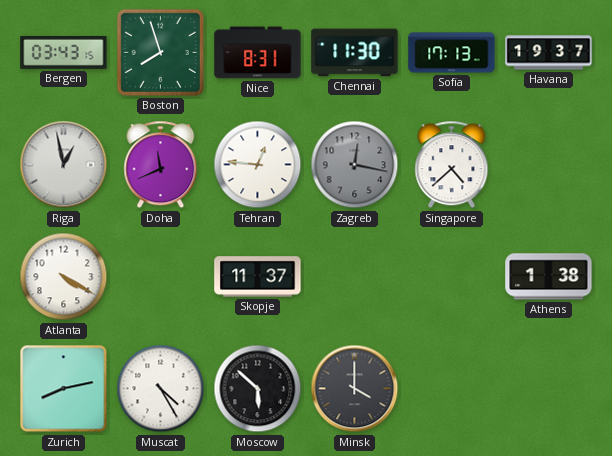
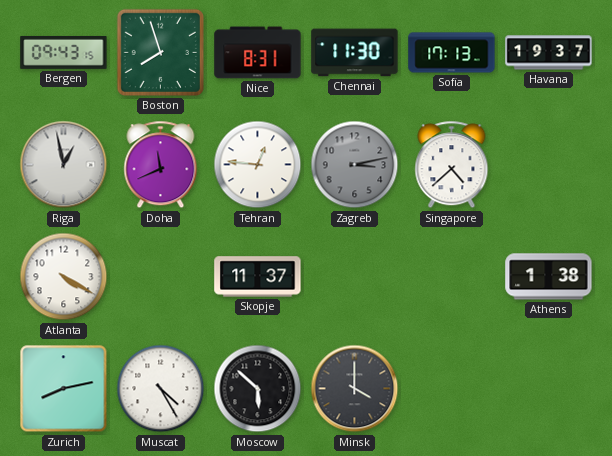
Bergen: 03:43 -> 09:43
Zagreb: 12:17 -> 3:13
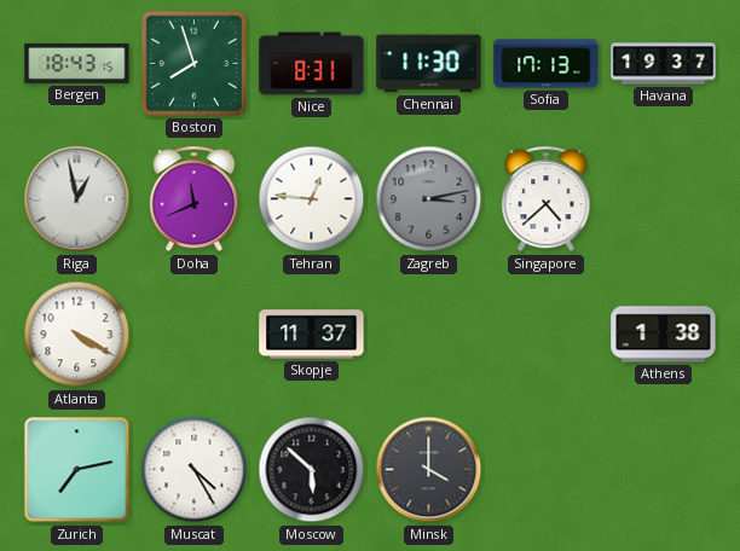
Bergen: 09:43 -> 18:43
Zurich: 8:13 -> 7:13
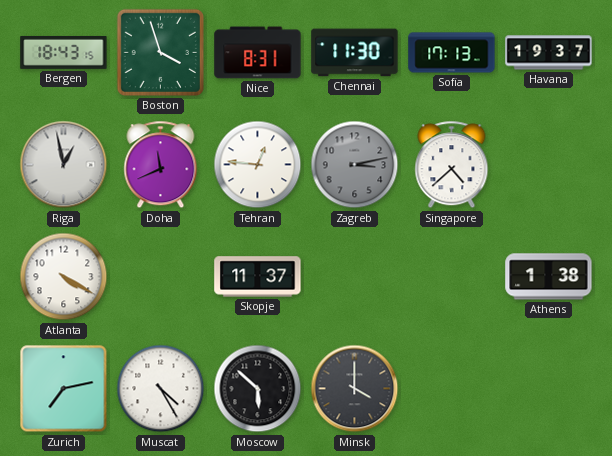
Boston: 7:57 -> 3:57
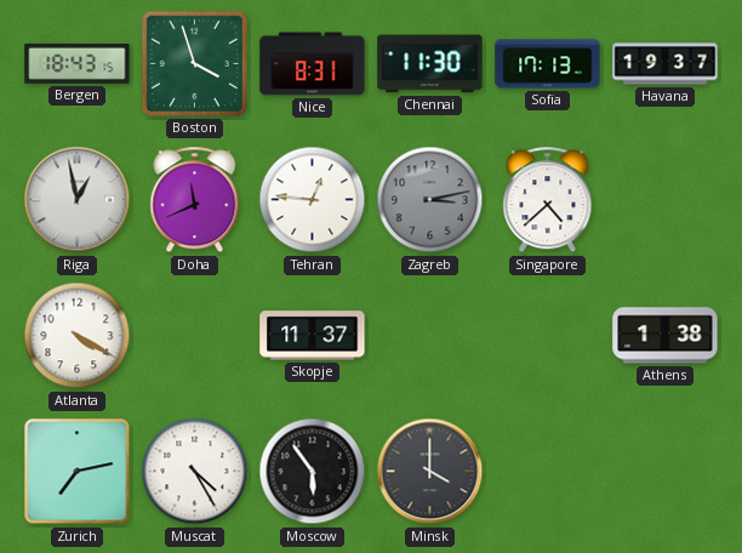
Moscow: 5:52 -> 5:54
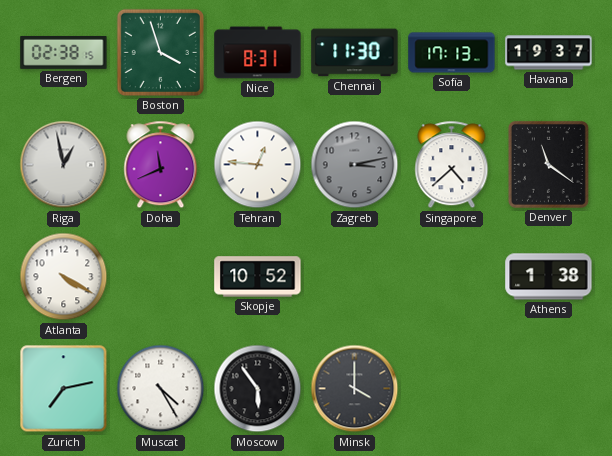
Bergen: 18:43 -> 02:38
Denver: none -> 11:21
Skopje: 11:37 -> 10:52
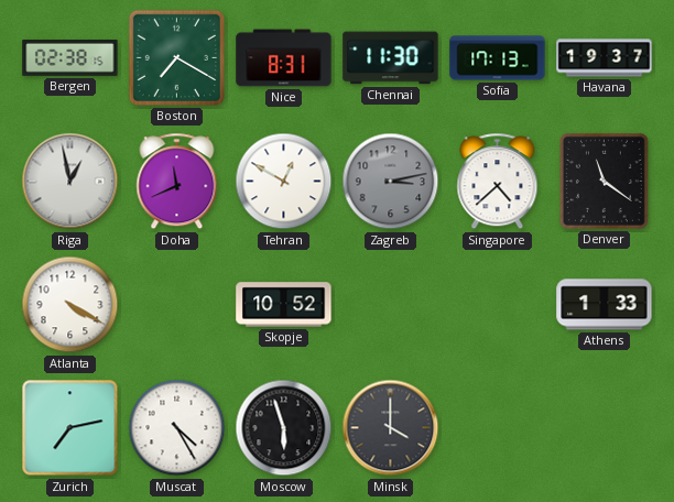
Boston: 3:57 -> 7:20
Tehran: 12:46 -> 12:50
Athens: 1:38 -> 1:33
Moscow: 5:54 -> 5:57
